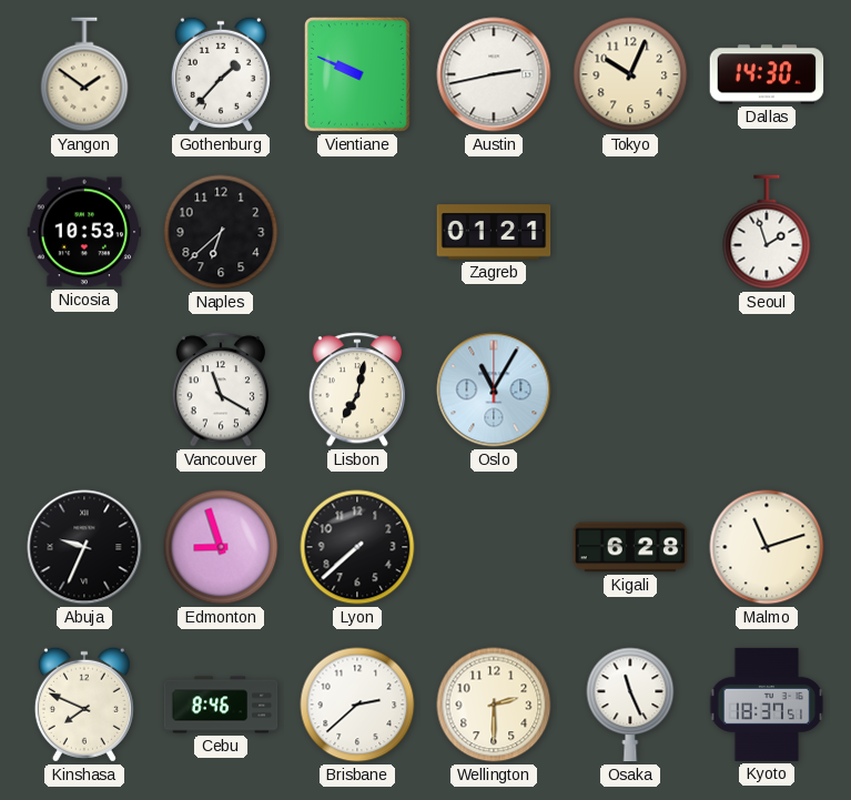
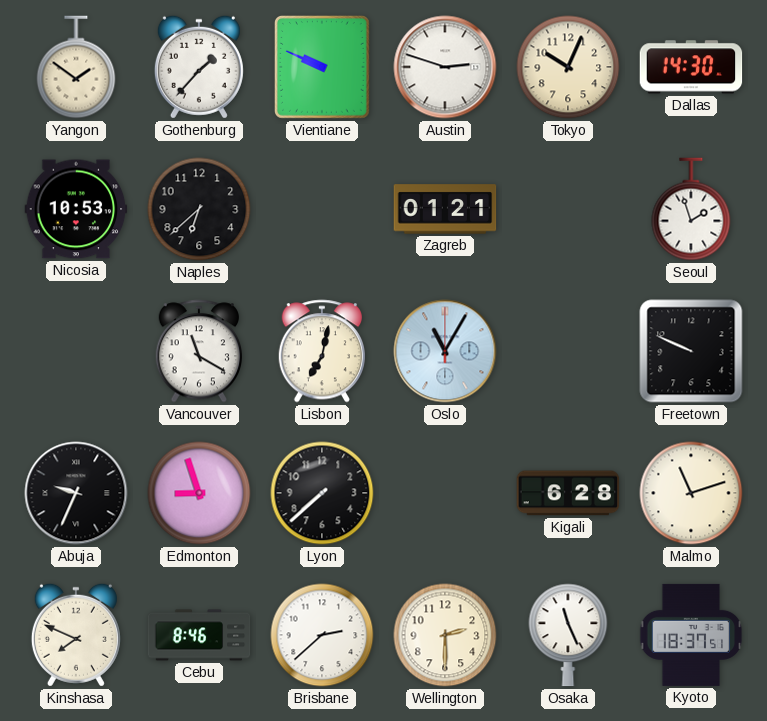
Austin: 2:43 -> 2:48
Freetown: none -> 9:49
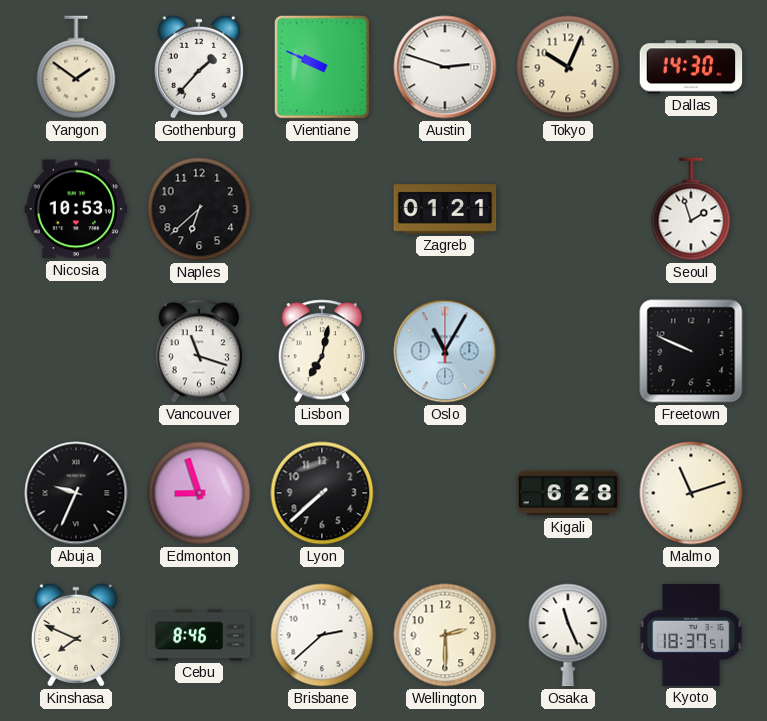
Vancouver: 11:20 -> 11:18
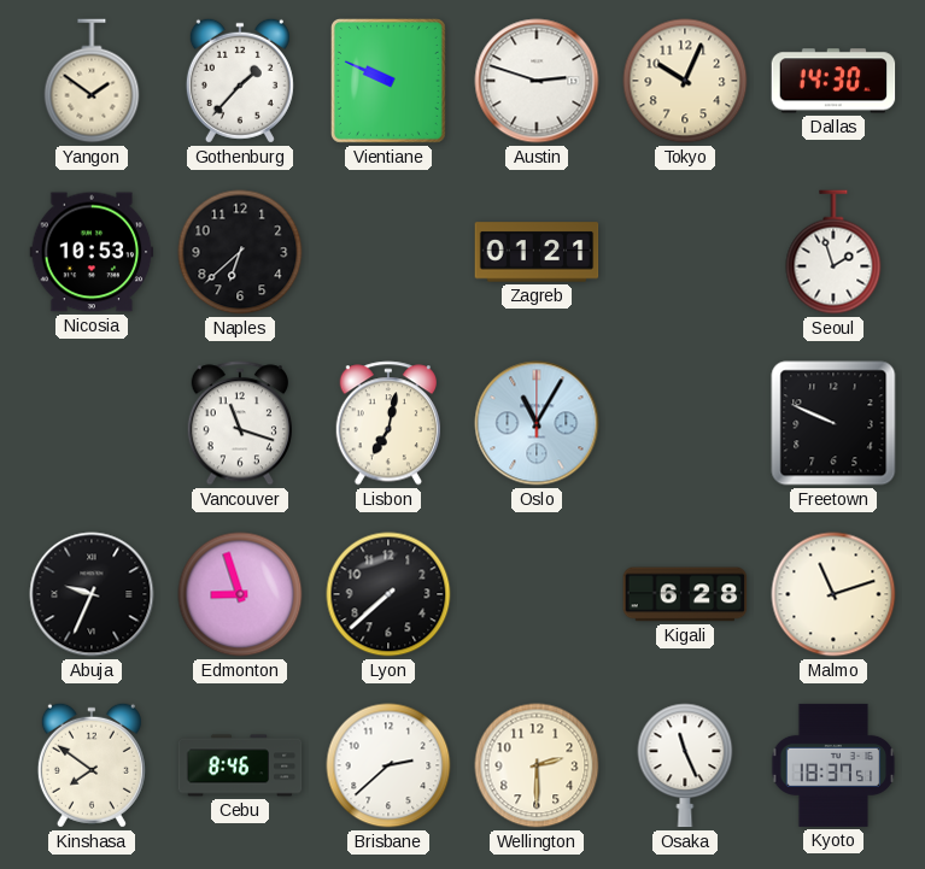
Kinshasa: 7:49 -> 7:51
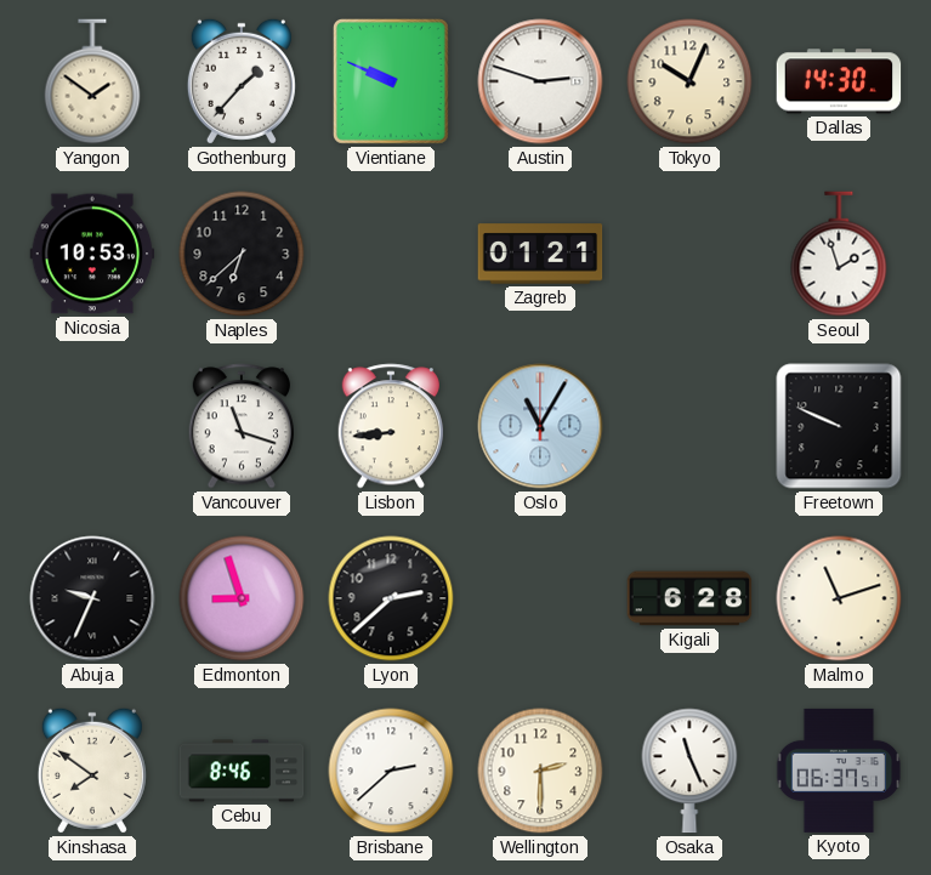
Lisbon: 7:02 -> 8:44
Lyon: 7:38 -> 2:38
Kyoto: 18:37 -> 06:37
